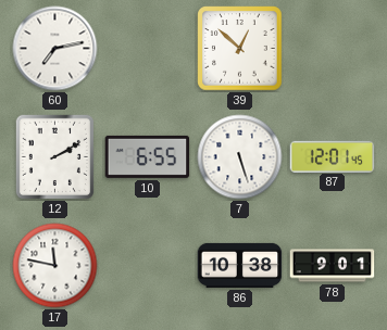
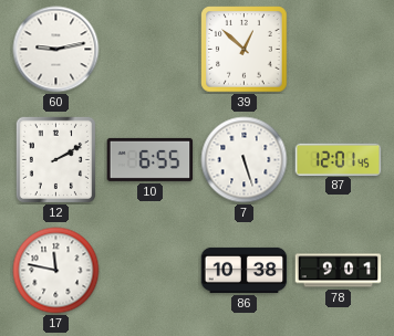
60: 7:13 -> 9:13
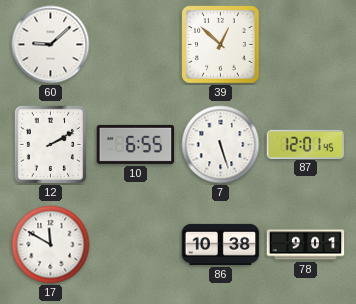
60: 9:13 -> 9:08
17: 11:47 -> 11:50
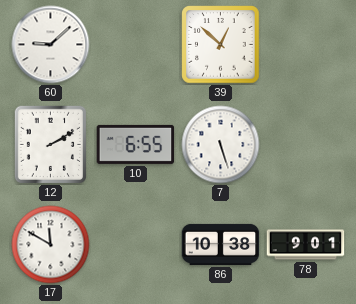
87: 12:01 -> none
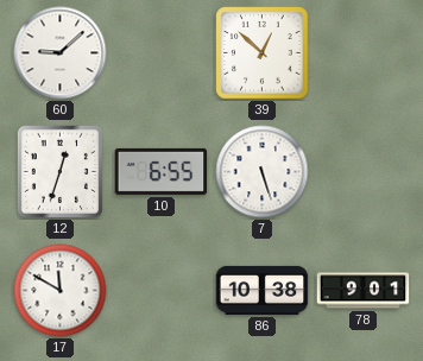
12: 2:10 -> 12:33
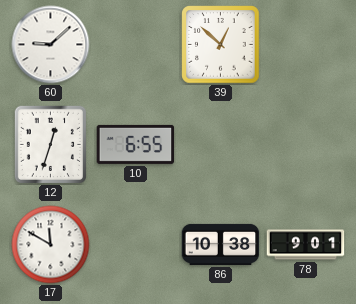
7: 5:27 -> none
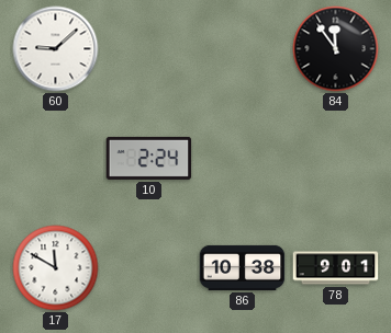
39: 12:52 -> none
84: none -> 11:54
12: 12:33 -> none
10: 6:55 -> 2:24
